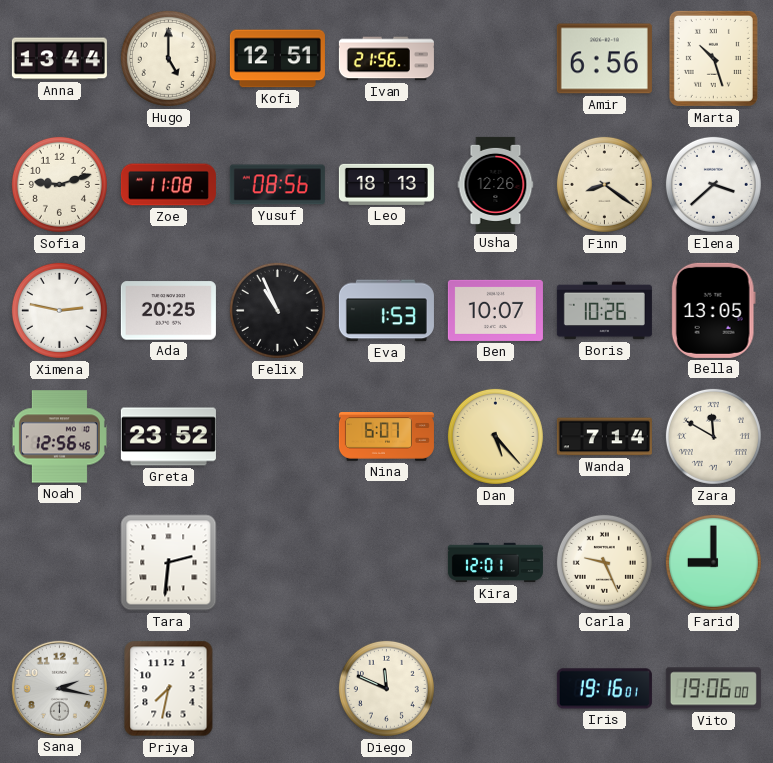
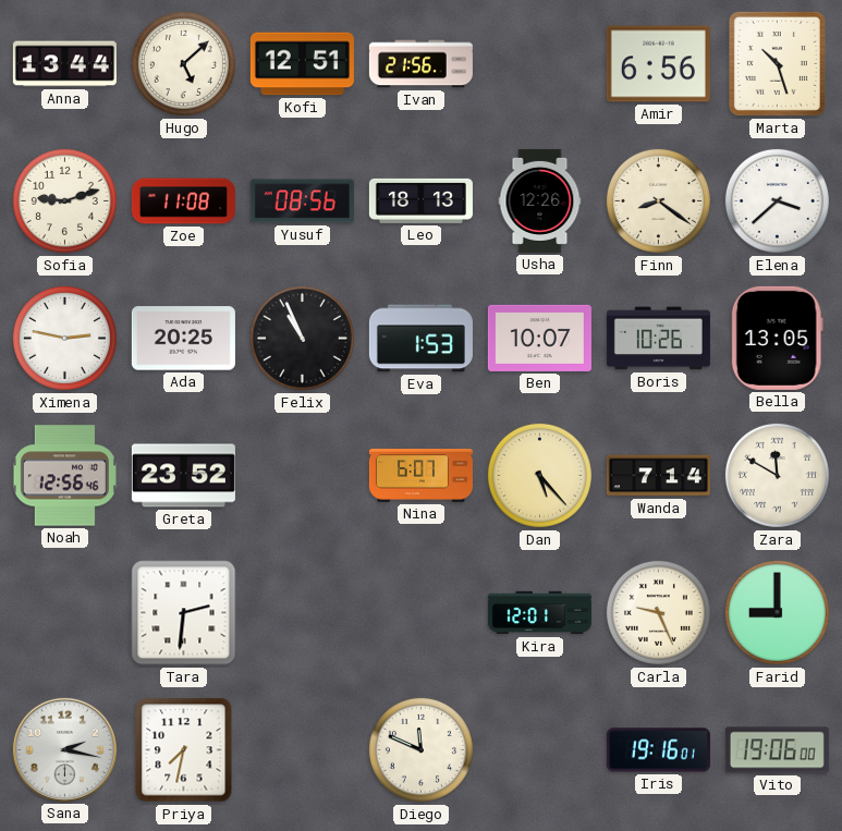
Hugo: 5:00 -> 5:08
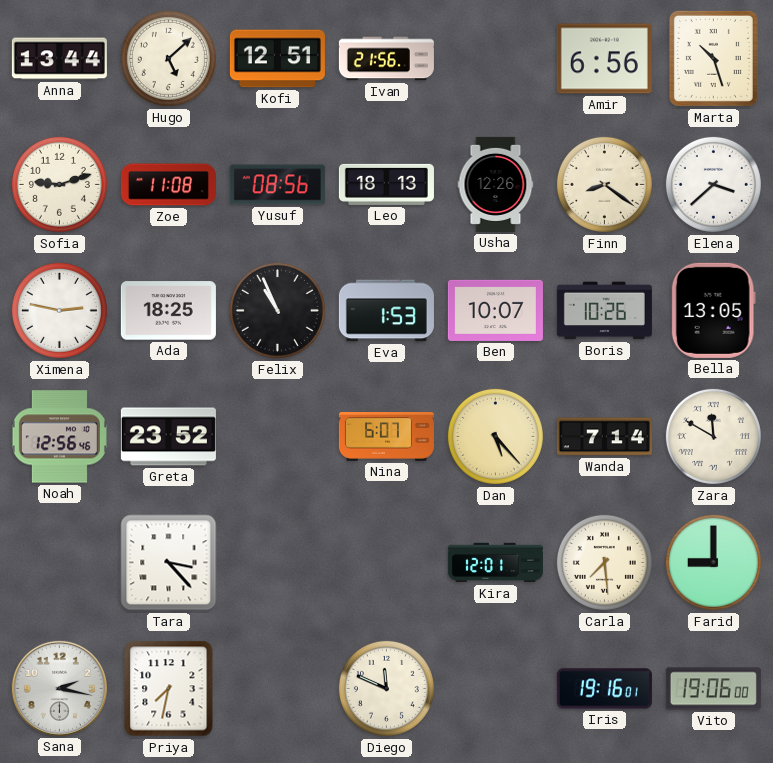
Ada: 20:25 -> 18:25
Tara: 2:31 -> 3:23
Carla: 9:26 -> 7:29
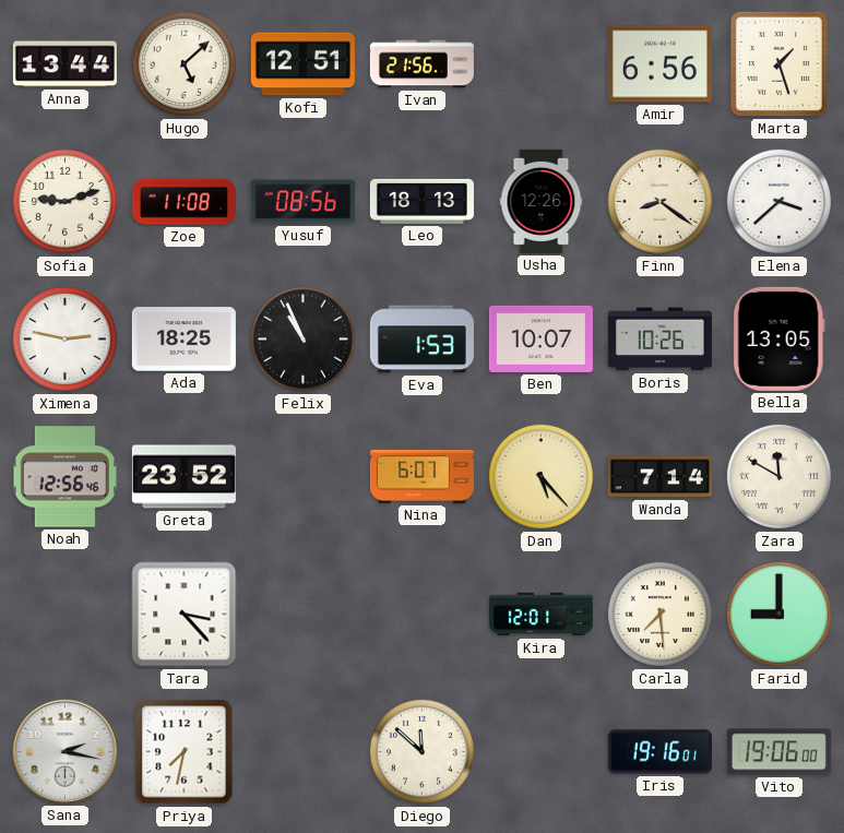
Marta: 10:27 -> 1:27
Diego: 11:49 -> 11:52
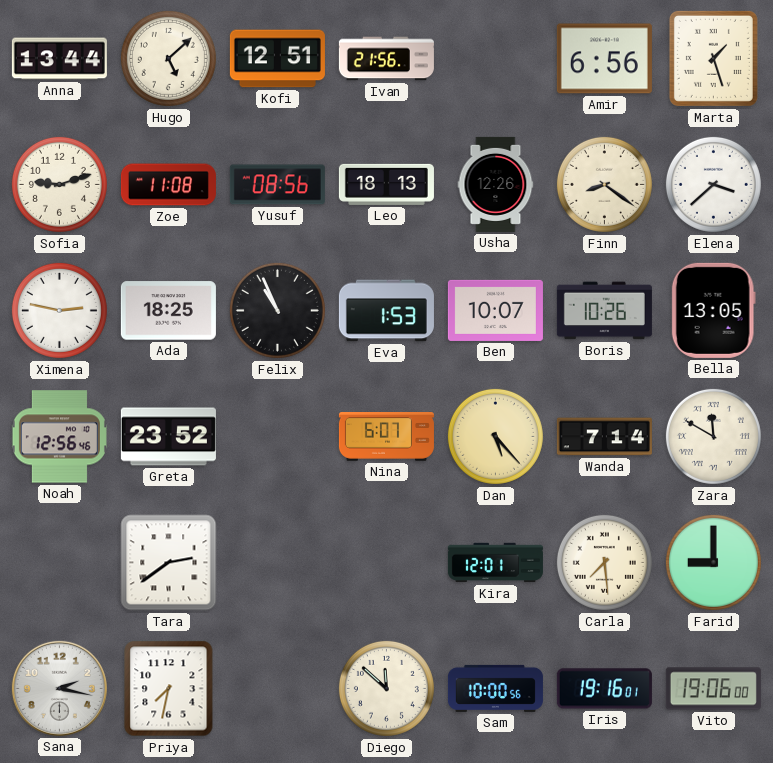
Tara: 3:23 -> 2:39
Sam: none -> 10:00
